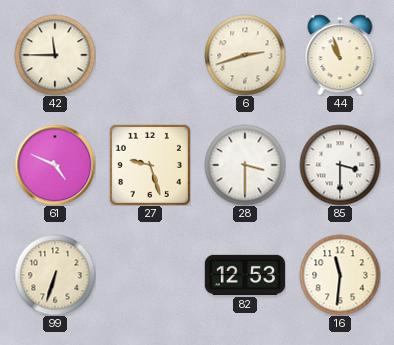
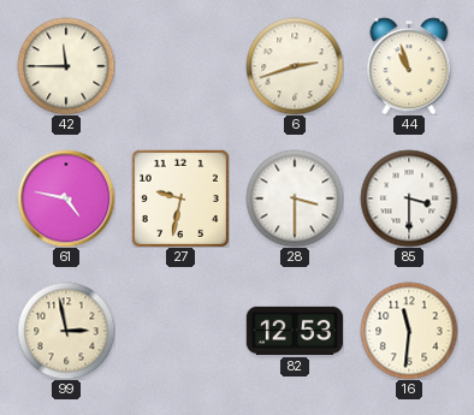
61: 4:49 -> 4:47
27: 9:27 -> 9:32
99: 6:33 -> 2:58
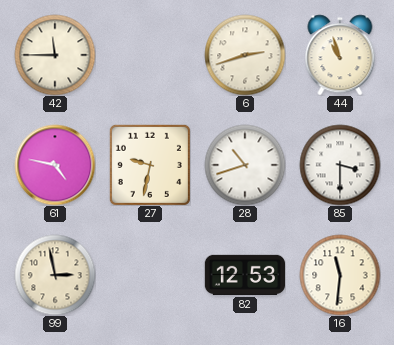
28: 3:30 -> 10:42
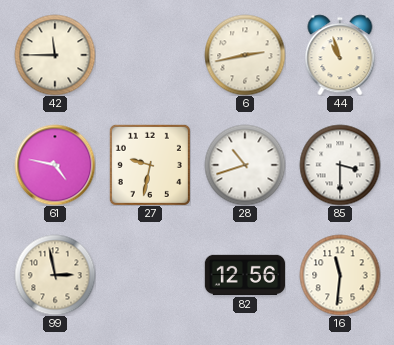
6: 2:42 -> 2:43
82: 12:53 -> 12:56
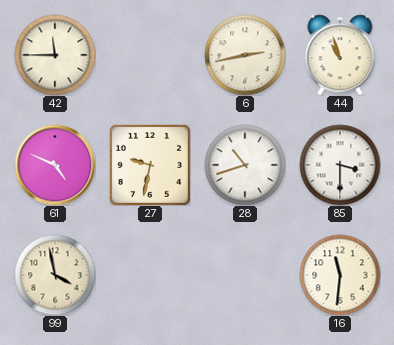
61: 4:47 -> 4:49
99: 2:58 -> 3:58
82: 12:56 -> none
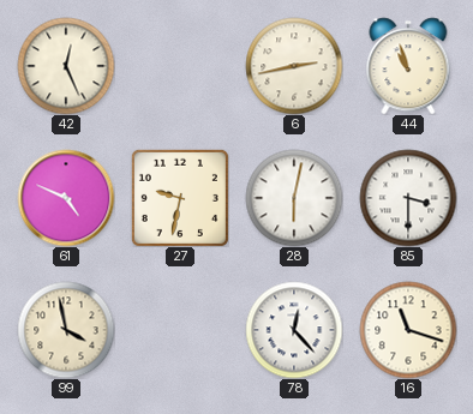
42: 11:45 -> 12:26
28: 10:42 -> 6:02
78: none -> 12:23
16: 11:31 -> 11:18
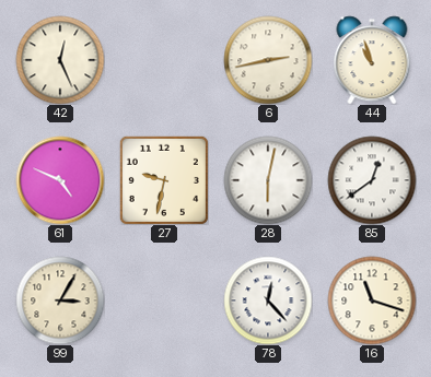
85: 3:30 -> 12:39
99: 3:58 -> 3:05
